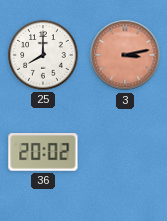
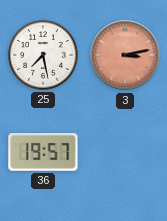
25: 8:00 -> 7:28
36: 20:02 -> 19:57
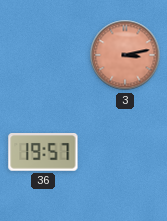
25: 7:28 -> none
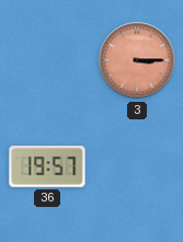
3: 3:13 -> 3:15
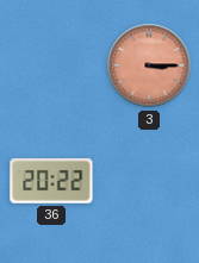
36: 19:57 -> 20:22
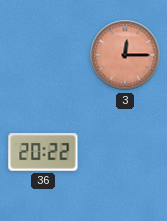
3: 3:15 -> 12:15
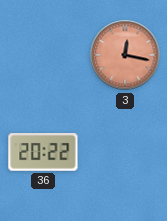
3: 12:15 -> 12:17
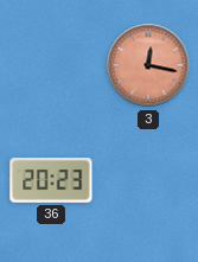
36: 20:22 -> 20:23
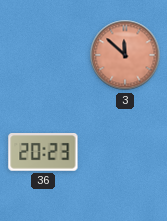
3: 12:17 -> 11:52
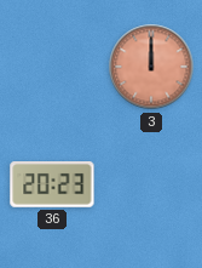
3: 11:52 -> 12:00
